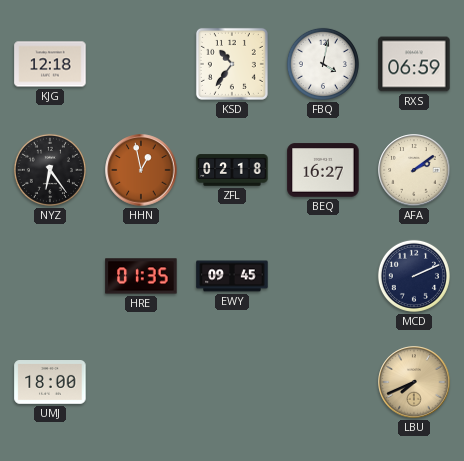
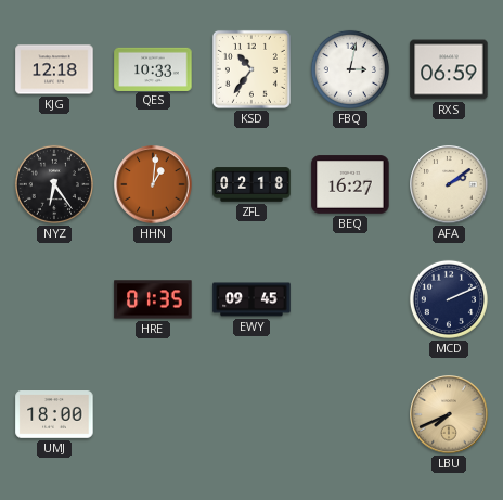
QES: none -> 10:33
FBQ: 4:02 -> 3:02
HHN: 12:58 -> 1:01
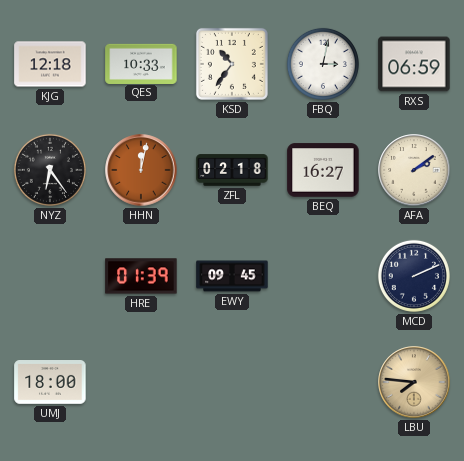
HHN: 1:01 -> 12:02
HRE: 01:35 -> 01:39
LBU: 7:41 -> 7:46
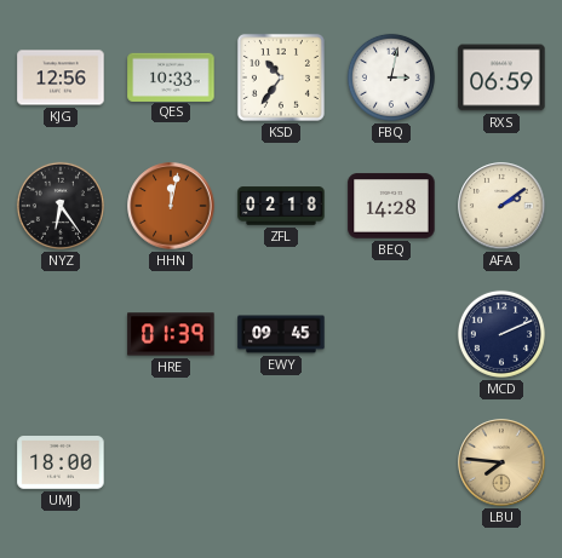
KJG: 12:18 -> 12:56
BEQ: 16:27 -> 14:28
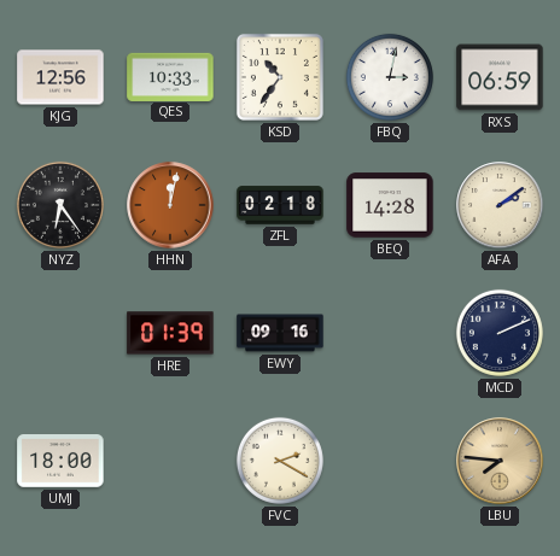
EWY: 09:45 -> 09:16
FVC: none -> 2:20
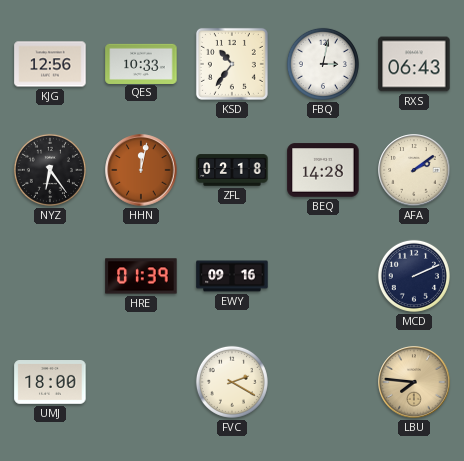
RXS: 06:59 -> 06:43
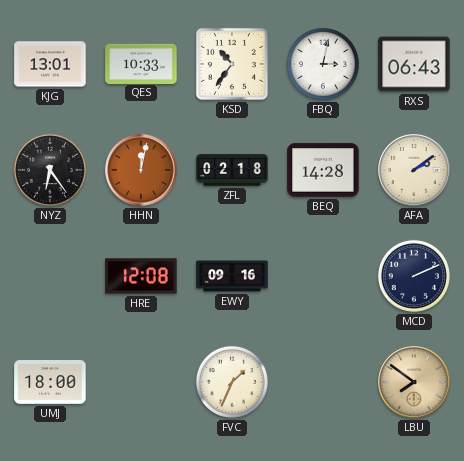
KJG: 12:56 -> 13:01
HRE: 01:39 -> 12:08
FVC: 2:20 -> 1:34
LBU: 7:46 -> 7:51
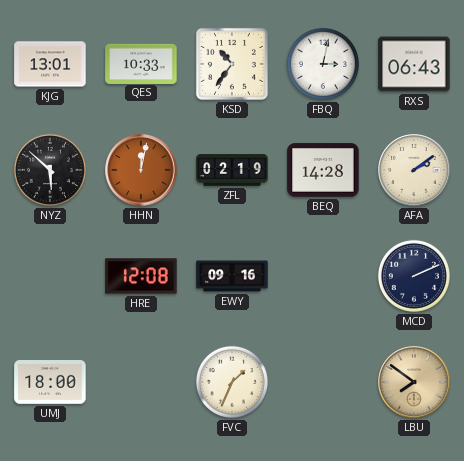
NYZ: 6:24 -> 5:52
ZFL: 02:18 -> 02:19
